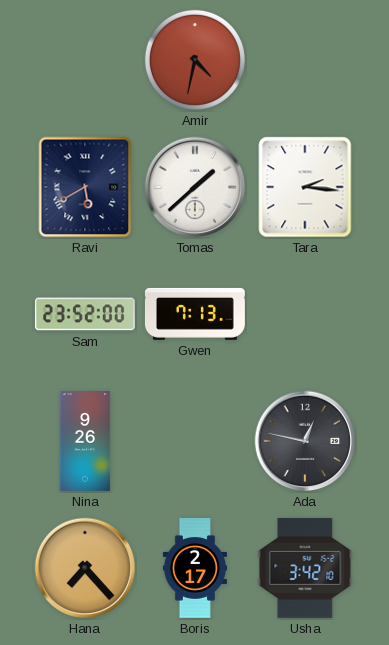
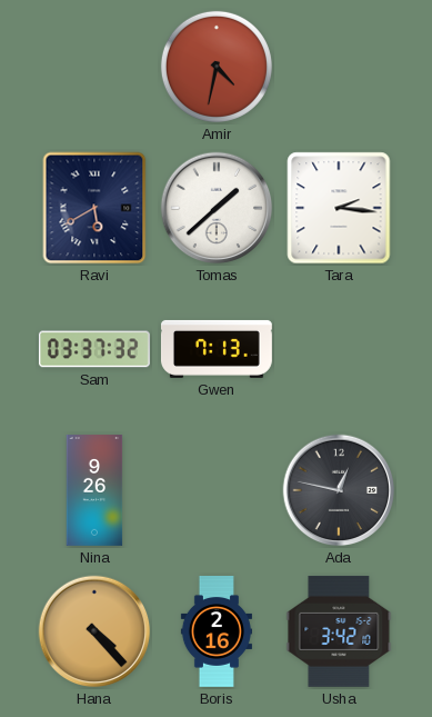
Sam: 23:52 -> 03:37
Hana: 7:23 -> 4:23
Boris: 2:17 -> 2:16
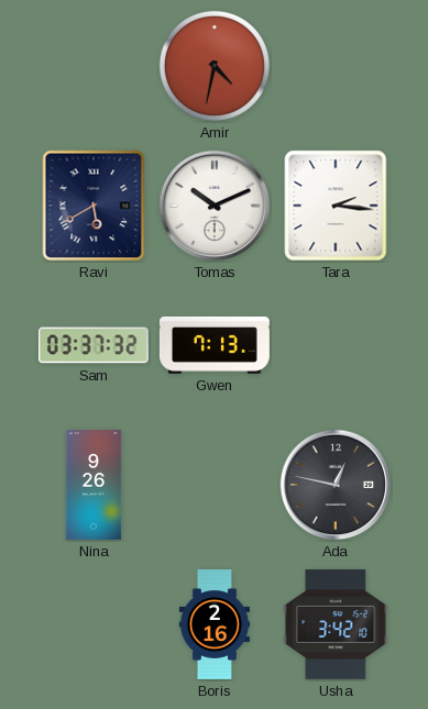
Tomas: 1:38 -> 10:11
Hana: 4:23 -> none
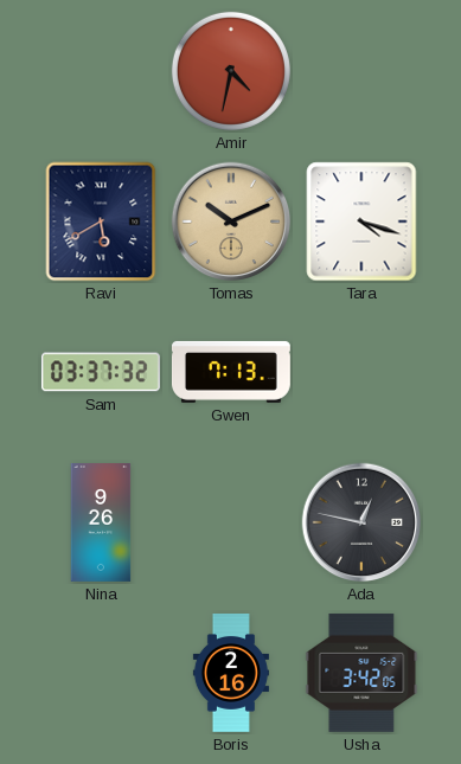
Tomas dial: white -> champagne
Tara: 2:16 -> 4:18
Usha: 3:42:10 -> 3:42:05
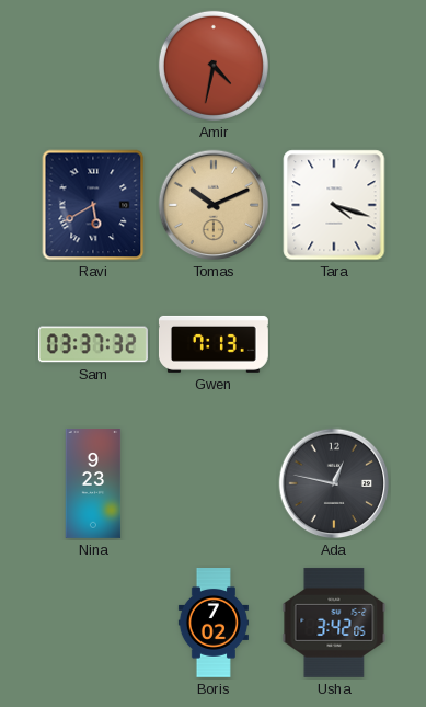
Nina: 9:26 -> 9:23
Boris: 2:16 -> 7:02
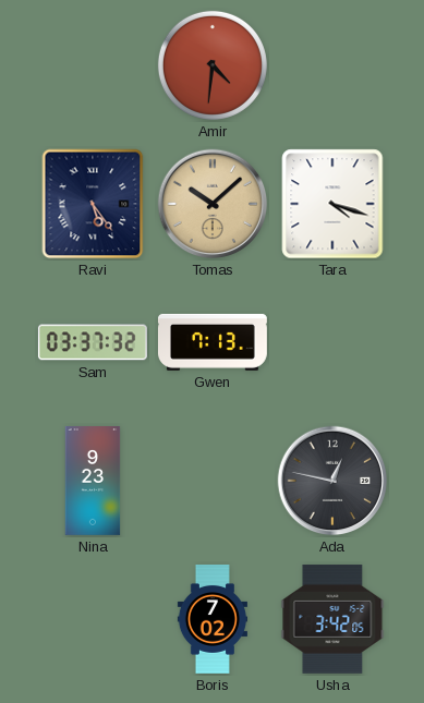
Amir: 4:32 -> 4:31
Ravi: 5:40 -> 5:24
Tomas: 10:11 -> 10:08
